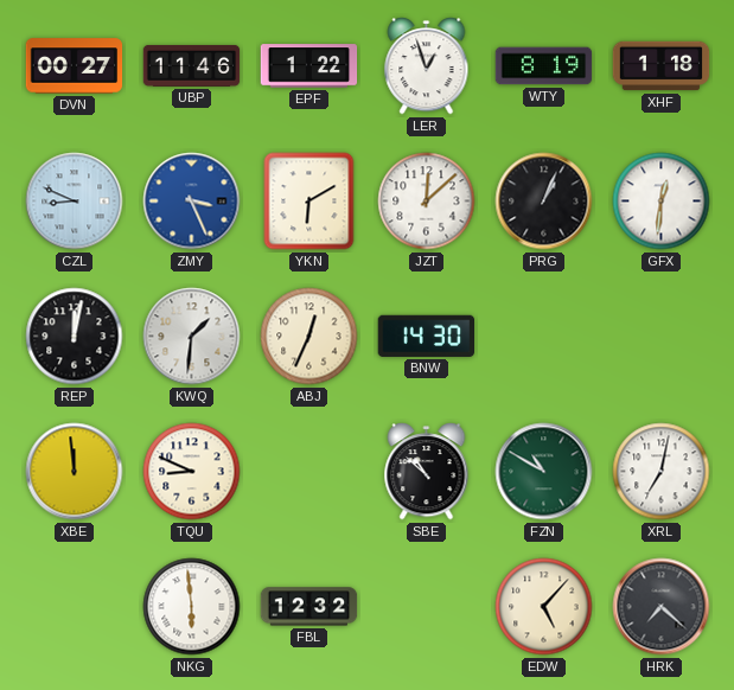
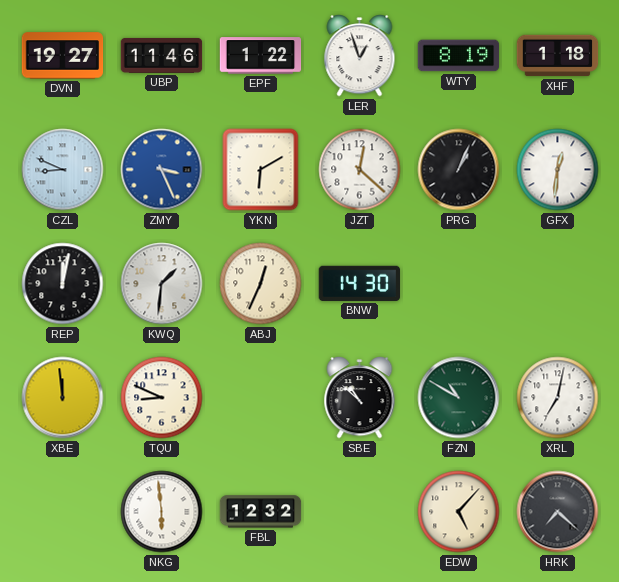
DVN: 00:27 -> 19:27
JZT: 12:08 -> 12:22
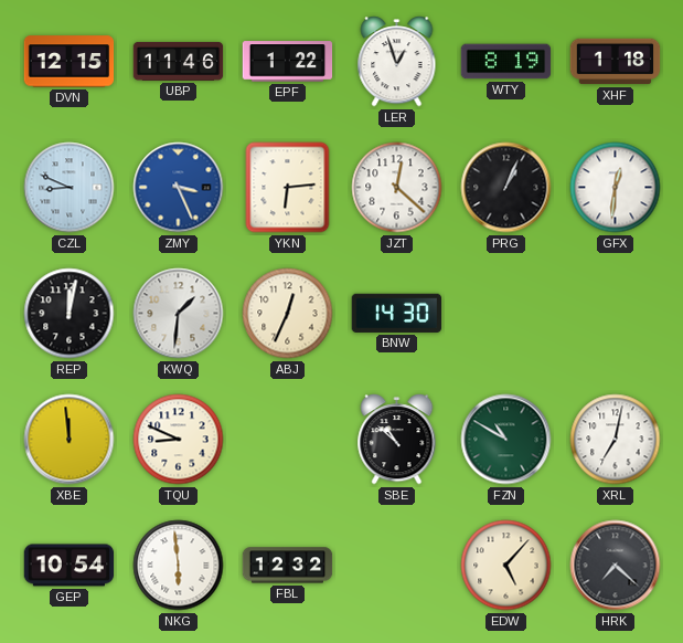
DVN: 19:27 -> 12:15
YKN: 6:10 -> 6:14
GEP: none -> 10:54
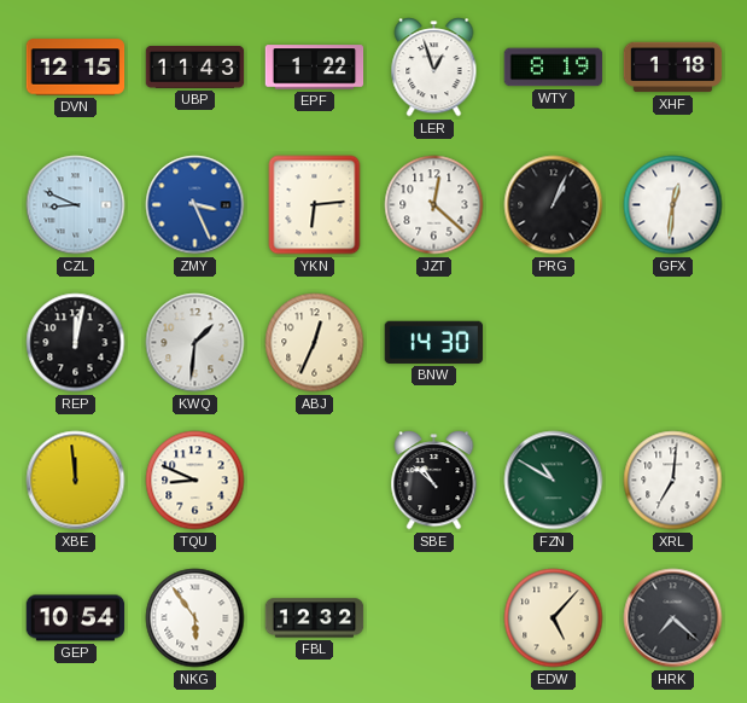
UBP: 11:46 -> 11:43
XRL: 7:02 -> 7:01
NKG: 5:59 -> 5:54
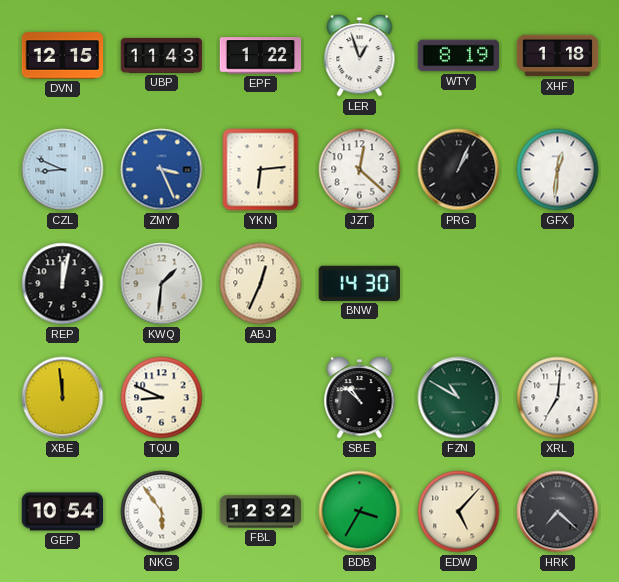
BDB: none -> 3:35
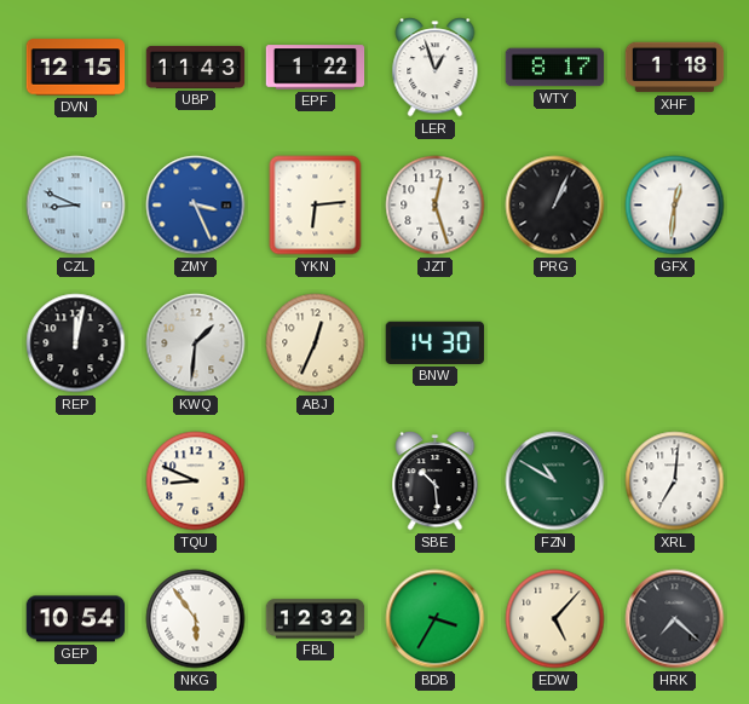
WTY: 8:19 -> 8:17
JZT: 12:22 -> 12:27
XBE: 11:59 -> none
SBE: 10:52 -> 10:29
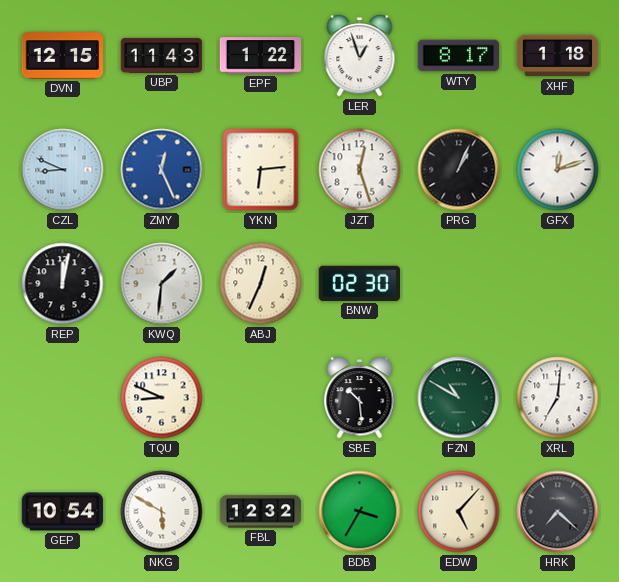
ZMY: 3:26 -> 12:26
GFX: 12:31 -> 12:12
BNW: 14:30 -> 02:30
NKG: 5:54 -> 5:50
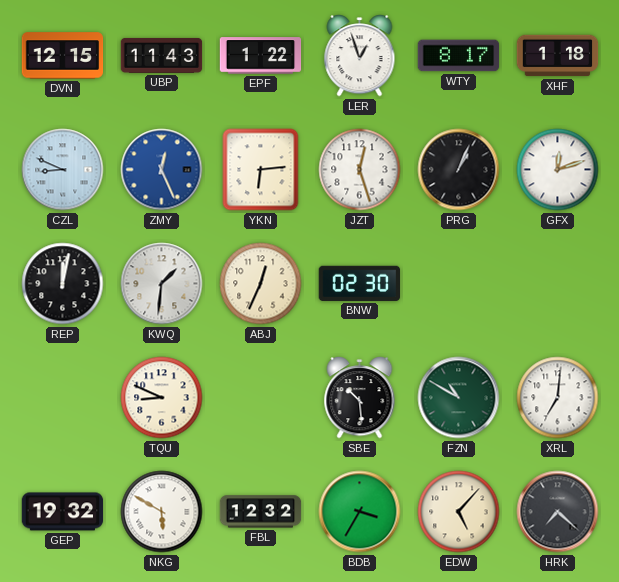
GEP: 10:54 -> 19:32
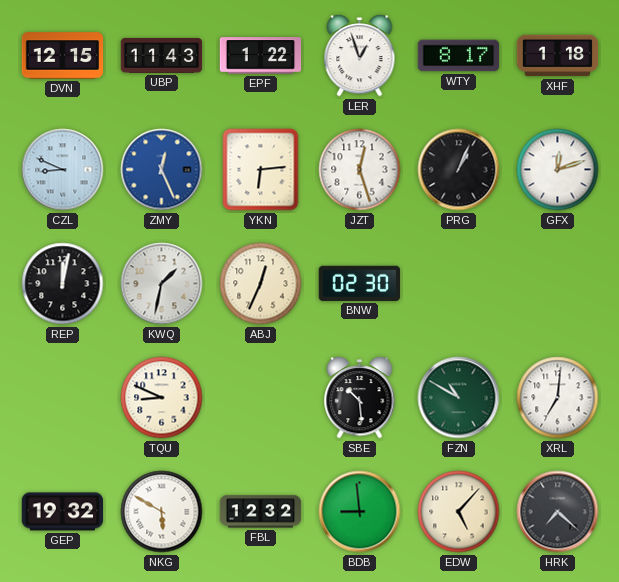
KWQ: 1:31 -> 1:32
BDB: 3:35 -> 8:59
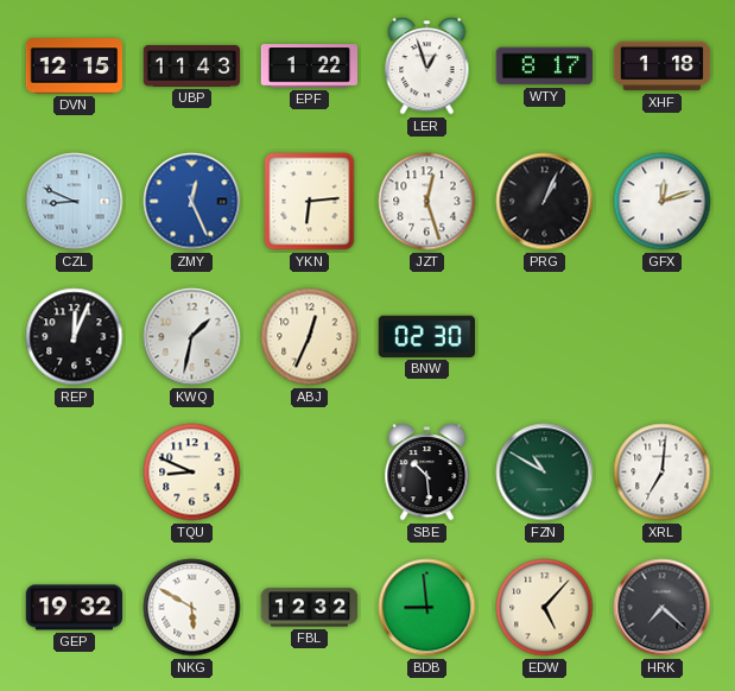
REP: 12:02 -> 12:04
